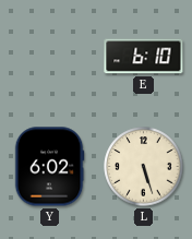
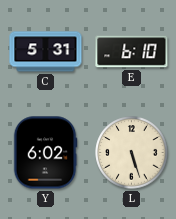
C: none -> 5:31
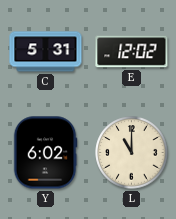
E: 6:10 -> 12:02
L: 5:27 -> 11:00
